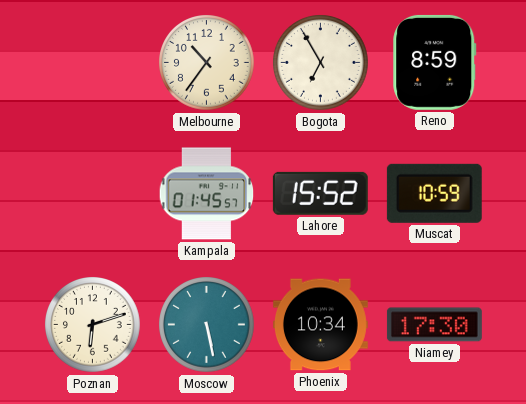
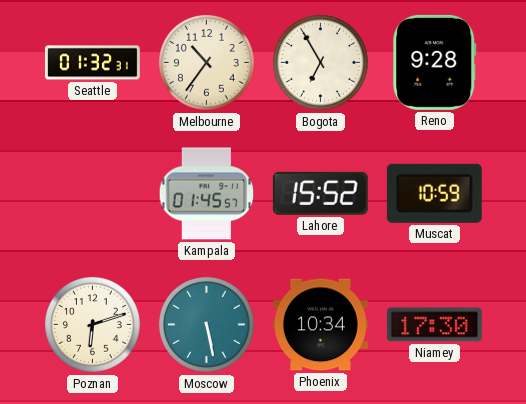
Seattle: none -> 01:32
Reno: 8:59 -> 9:28
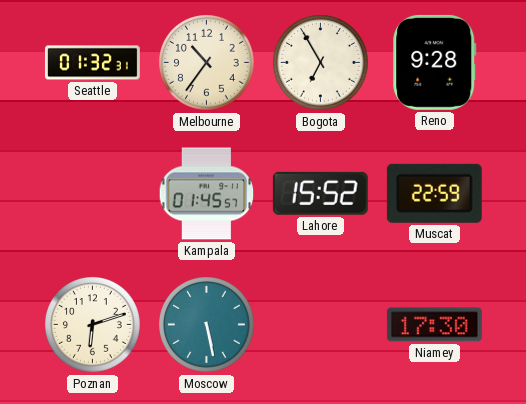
Muscat: 10:59 -> 22:59
Phoenix: 10:34 -> none
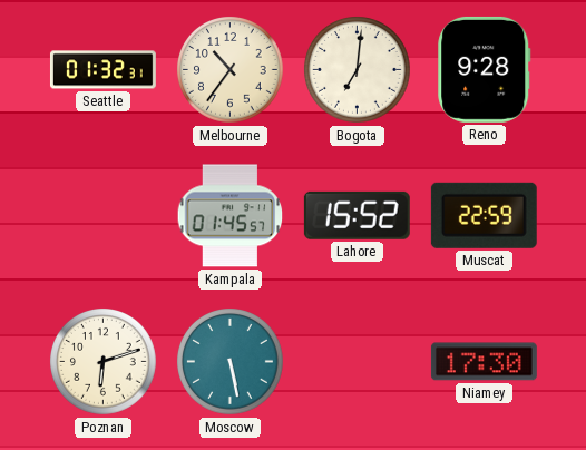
Bogota: 6:55 -> 7:01
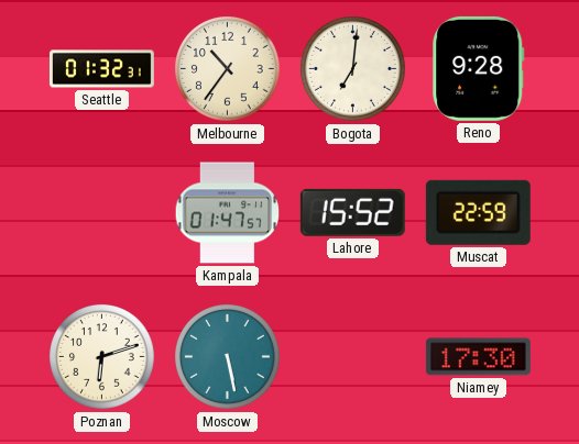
Kampala: 01:45 -> 01:47
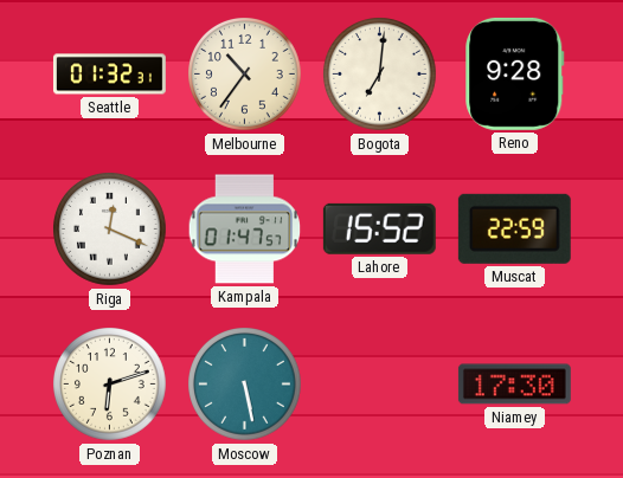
Riga: none -> 12:19
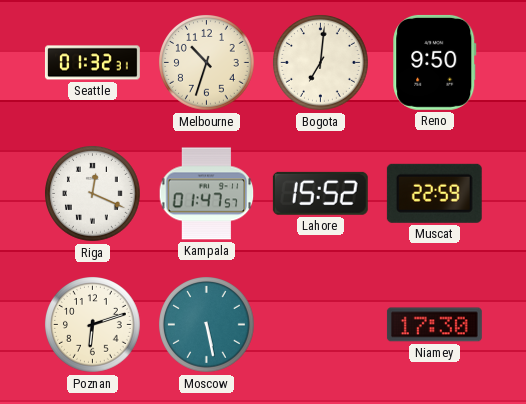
Melbourne: 10:36 -> 10:33
Reno: 9:28 -> 9:50
